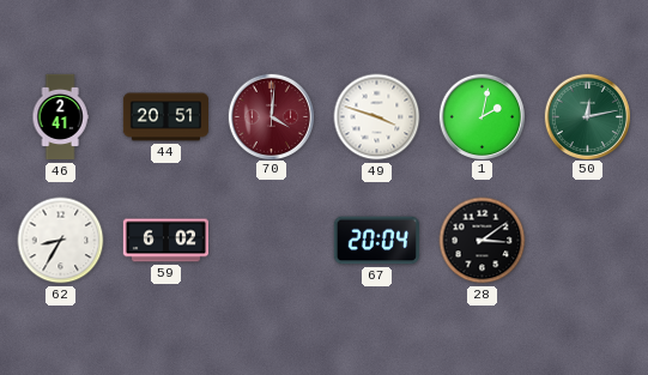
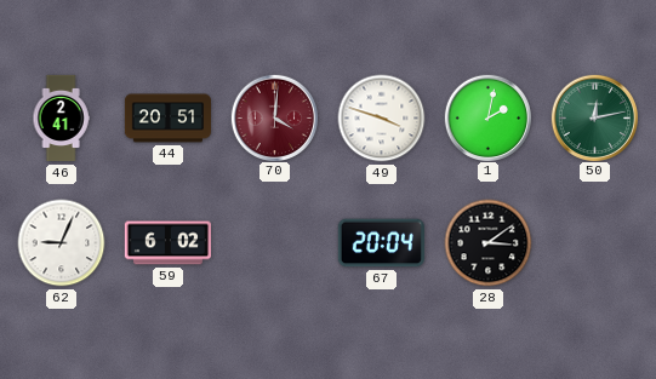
62: 8:35 -> 9:04
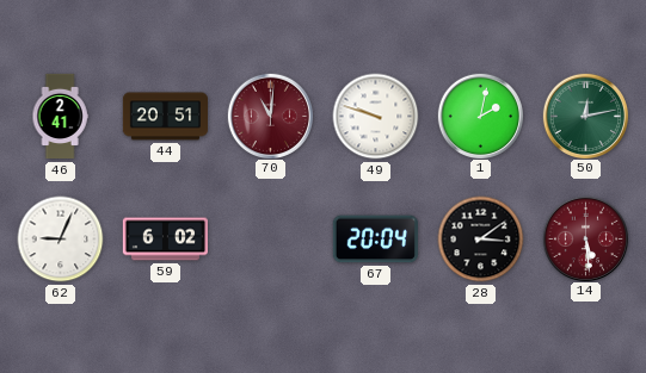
70: 4:01 -> 11:01
49: 3:48 -> 9:48
14: none -> 5:29
